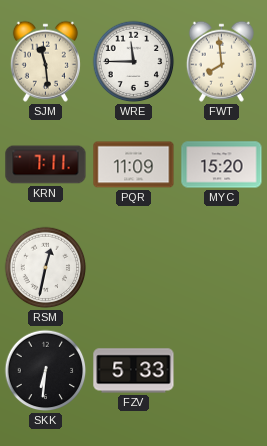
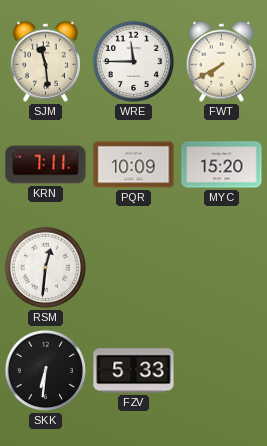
FWT: 7:59 -> 7:40
PQR: 11:09 -> 10:09
RSM: 12:32 -> 12:31
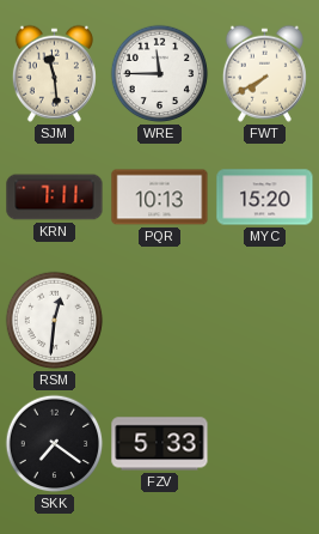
PQR: 10:09 -> 10:13
SKK: 6:31 -> 7:21
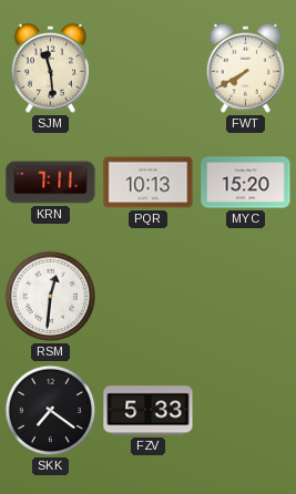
WRE: 11:45 -> none
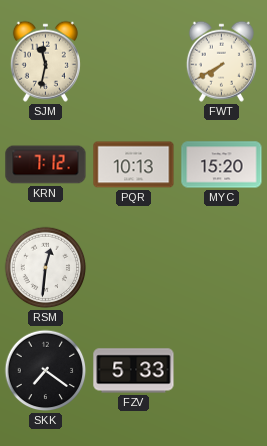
SJM: 11:29 -> 11:32
KRN: 7:11 -> 7:12
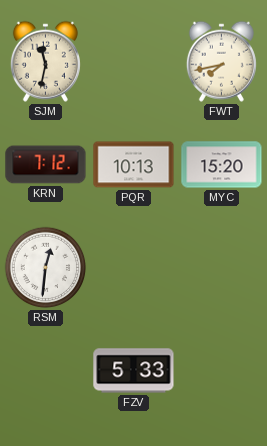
FWT: 7:40 -> 7:43
SKK: 7:21 -> none
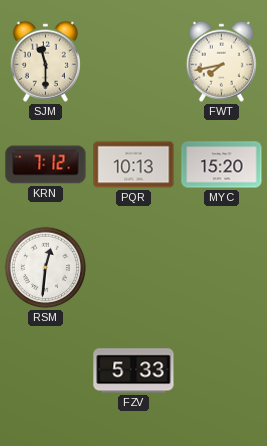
SJM: 11:32 -> 11:30
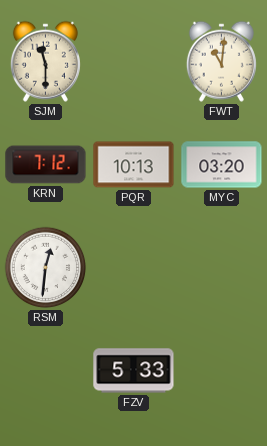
FWT: 7:43 -> 11:01
MYC: 15:20 -> 03:20
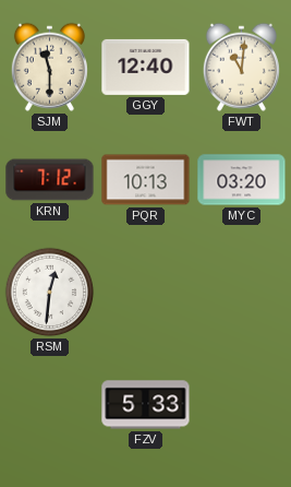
GGY: none -> 12:40
